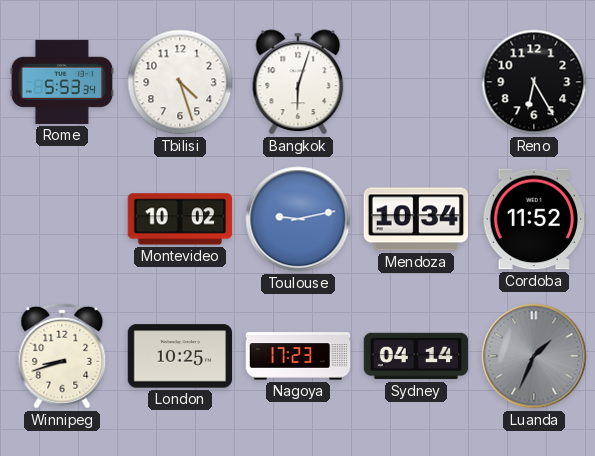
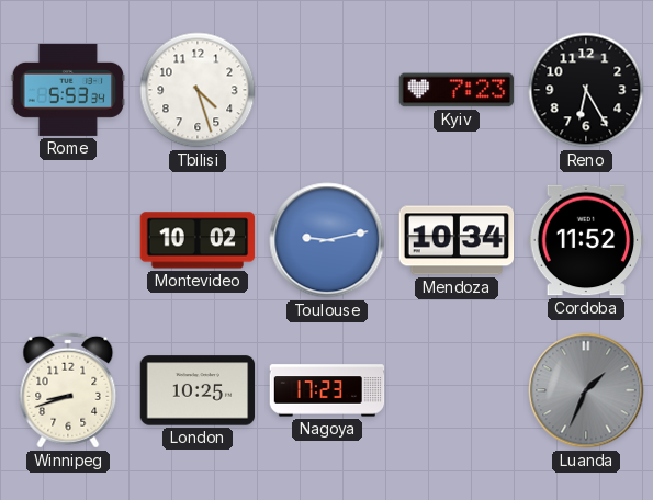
Bangkok: 6:03 -> none
Kyiv: none -> 7:23
Sydney: 04:14 -> none
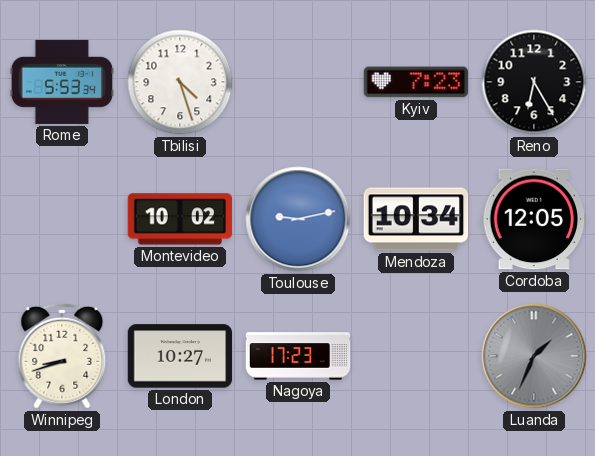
Cordoba: 11:52 -> 12:05
London: 10:25 -> 10:27
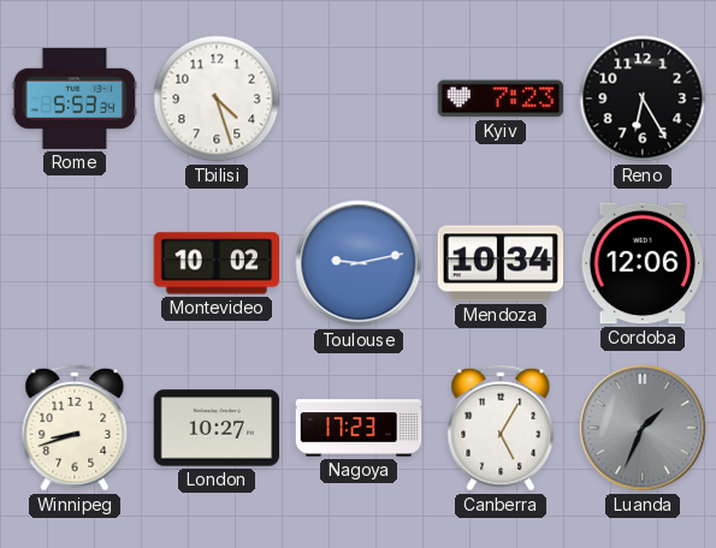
Cordoba: 12:05 -> 12:06
Canberra: none -> 5:05
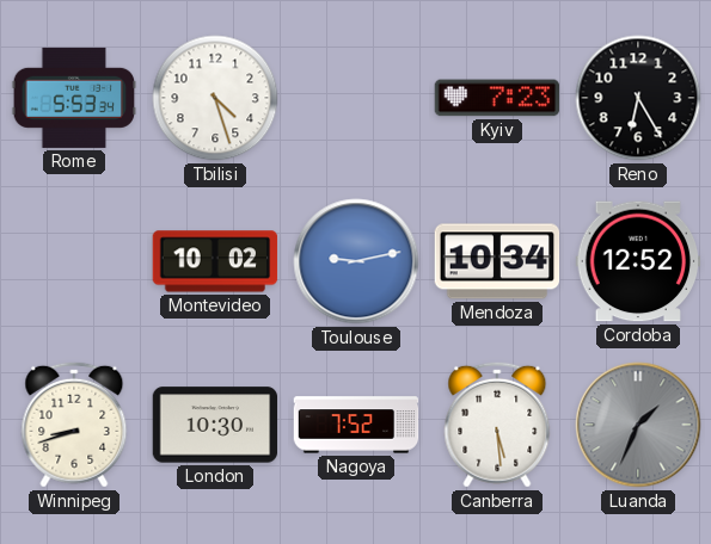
Cordoba: 12:06 -> 12:52
London: 10:27 -> 10:30
Nagoya: 17:23 -> 7:52
Canberra: 5:05 -> 5:29
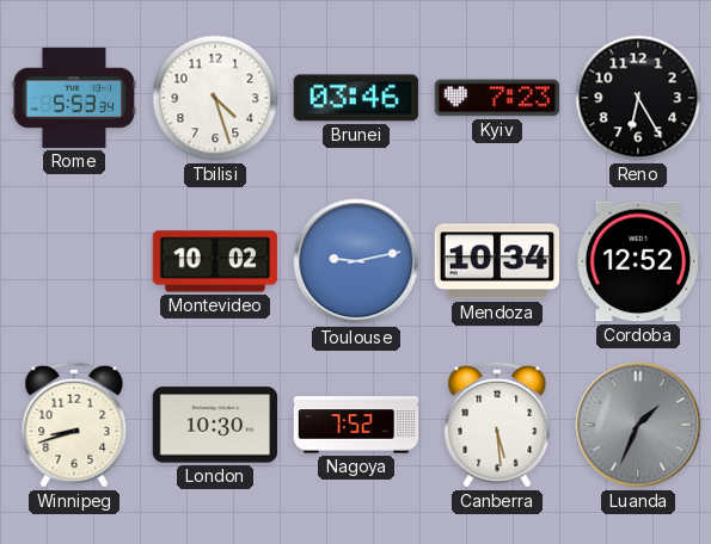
Brunei: none -> 03:46
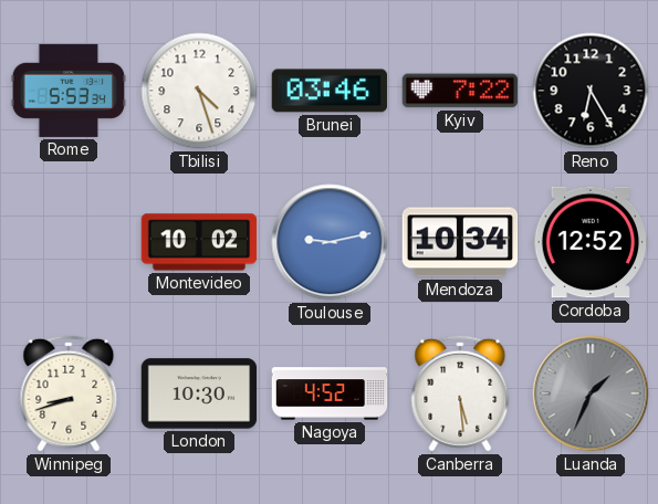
Kyiv: 7:23 -> 7:22
Nagoya: 7:52 -> 4:52
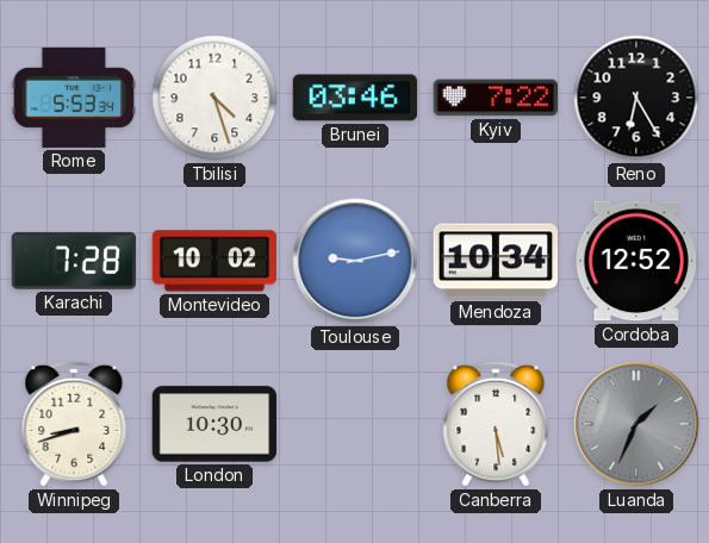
Karachi: none -> 7:28
Nagoya: 4:52 -> none
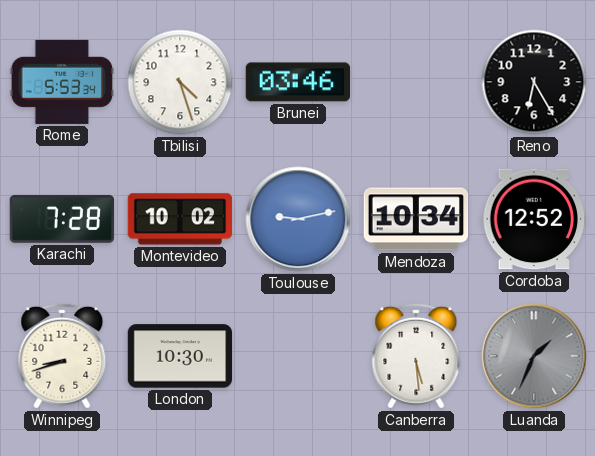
Kyiv: 7:22 -> none
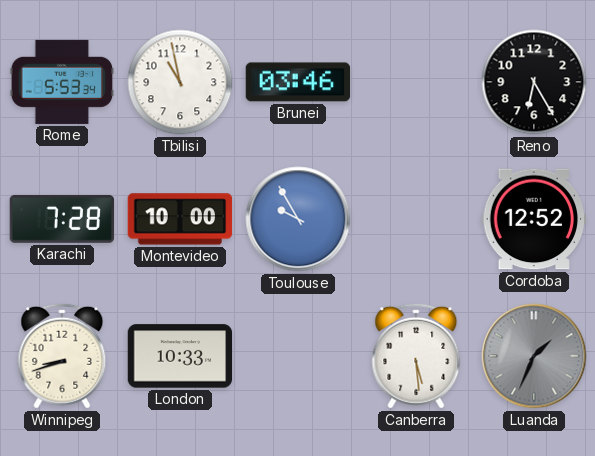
Tbilisi: 4:27 -> 10:58
Montevideo: 10:02 -> 10:00
Toulouse: 9:13 -> 9:55
Mendoza: 10:34 -> none
London: 10:30 -> 10:33
